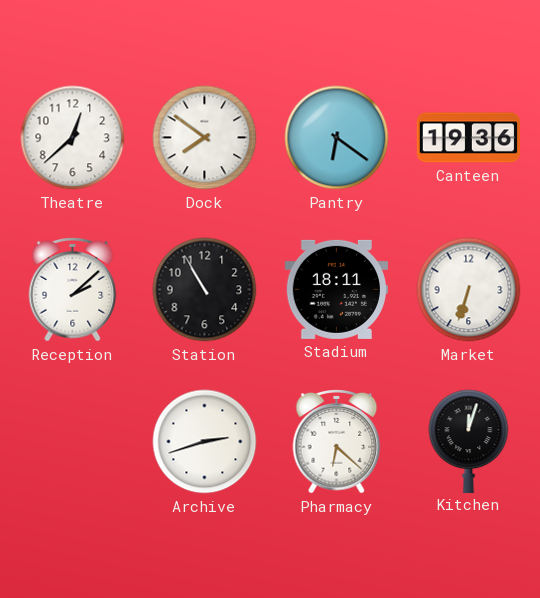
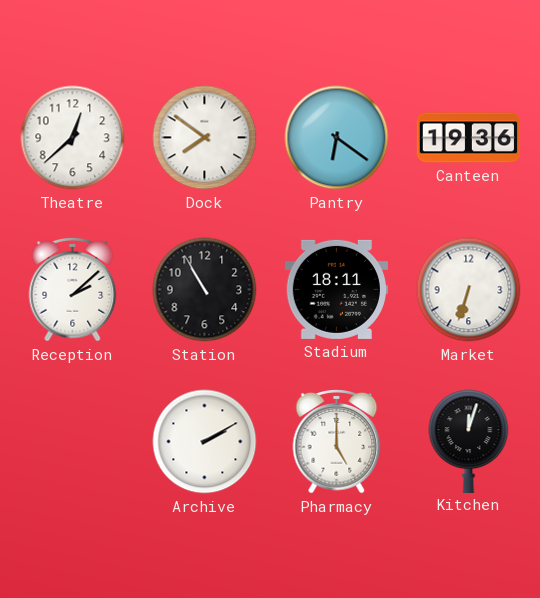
Archive: 2:42 -> 2:10
Pharmacy: 6:22 -> 5:00
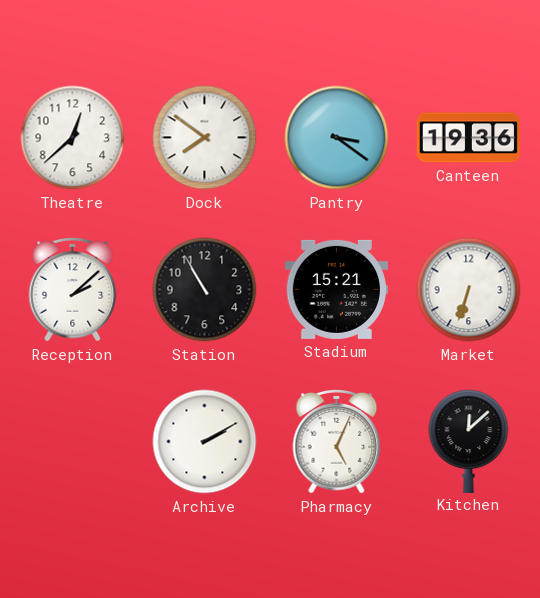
Pantry: 6:21 -> 3:21
Stadium: 18:11 -> 15:21
Pharmacy: 5:00 -> 5:04
Kitchen: 12:03 -> 12:08
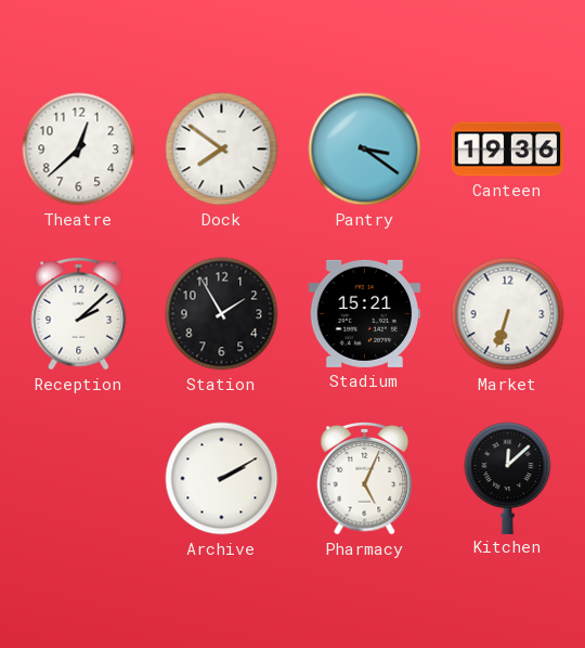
Station: 10:55 -> 1:55
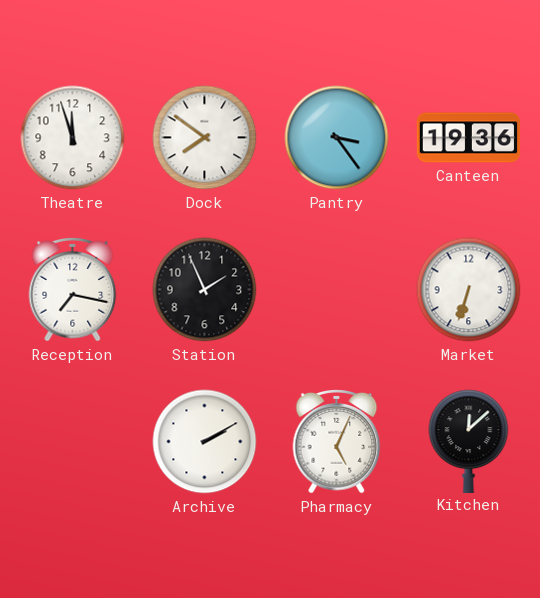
Theatre: 12:38 -> 11:57
Pantry: 3:21 -> 3:24
Reception: 2:08 -> 7:17
Station: 1:55 -> 1:56
Stadium: 15:21 -> none
